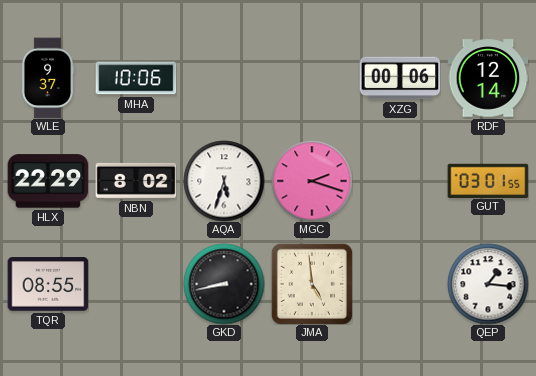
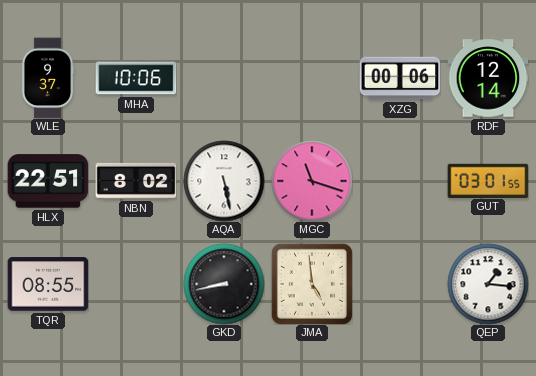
HLX: 22:29 -> 22:51
AQA: 5:33 -> 5:28
MGC: 2:18 -> 11:18
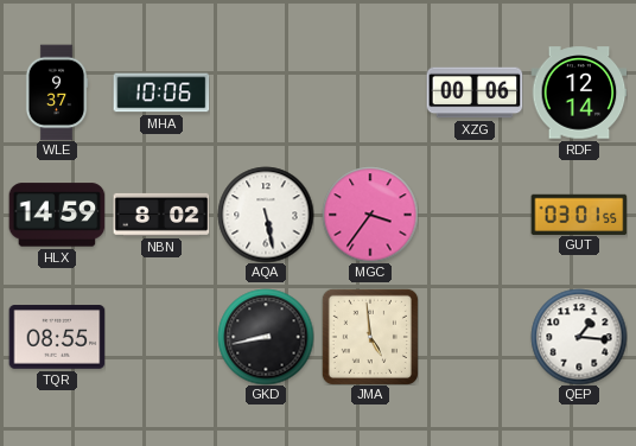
HLX: 22:51 -> 14:59
MGC: 11:18 -> 3:36
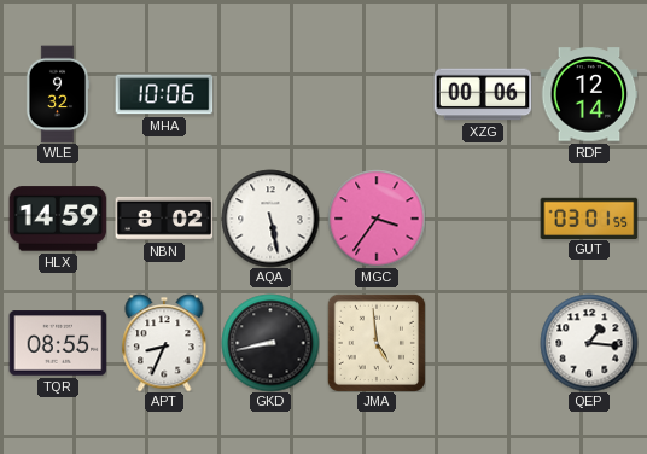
WLE: 9:37 -> 9:32
APT: none -> 8:34
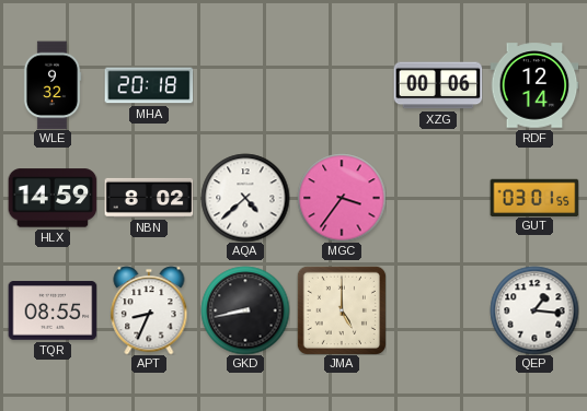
MHA: 10:06 -> 20:18
AQA: 5:28 -> 4:38
JMA: 4:59 -> 5:00
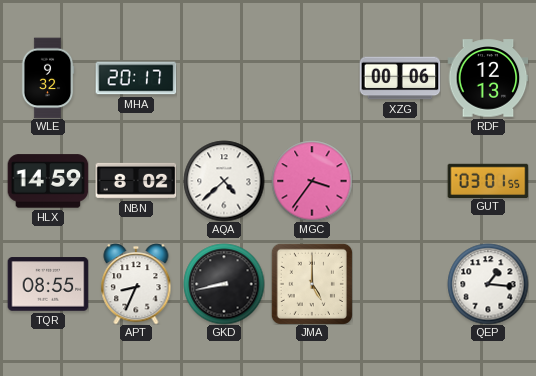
MHA: 20:18 -> 20:17
RDF: 12:14 -> 12:13
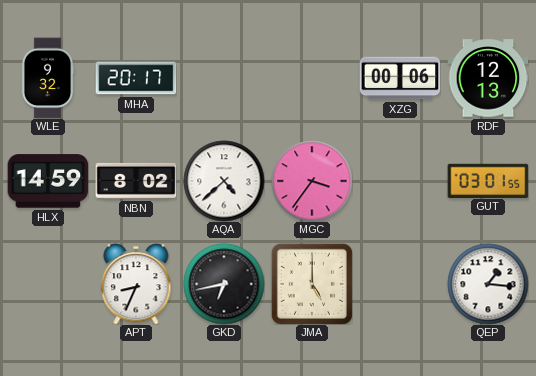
TQR: 08:55 -> none
GKD: 8:43 -> 6:43
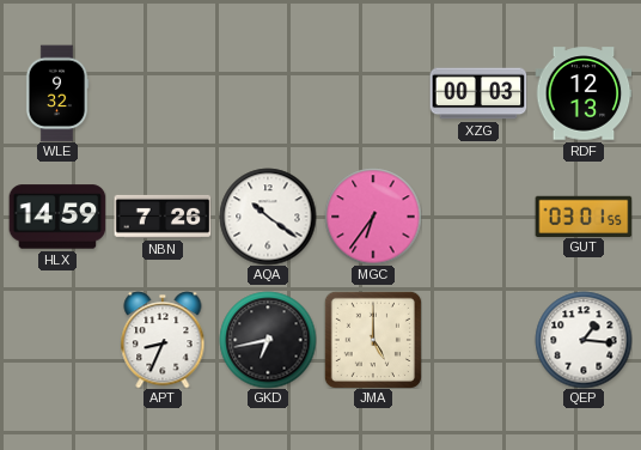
MHA: 20:17 -> none
XZG: 00:06 -> 00:03
NBN: 8:02 -> 7:26
AQA: 4:38 -> 10:21
MGC: 3:36 -> 6:36
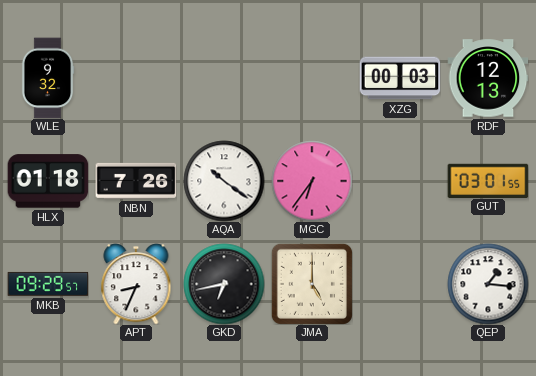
HLX: 14:59 -> 01:18
MKB: none -> 09:29
